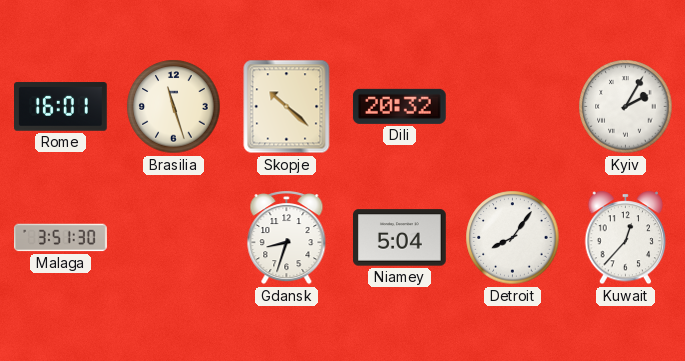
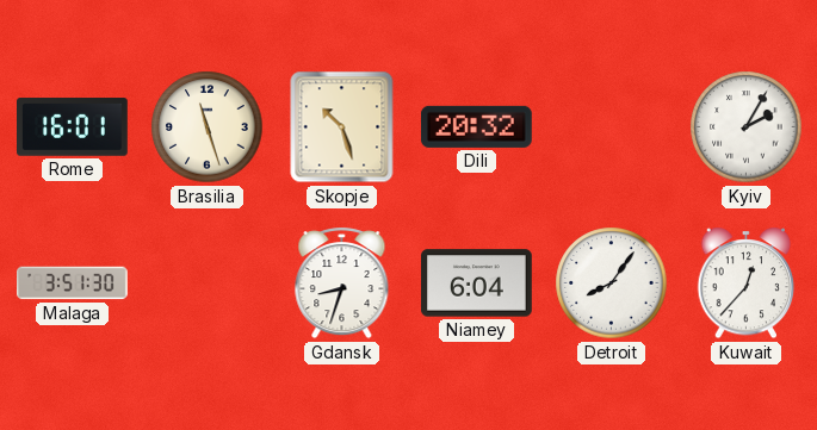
Skopje: 10:22 -> 10:27
Niamey: 5:04 -> 6:04
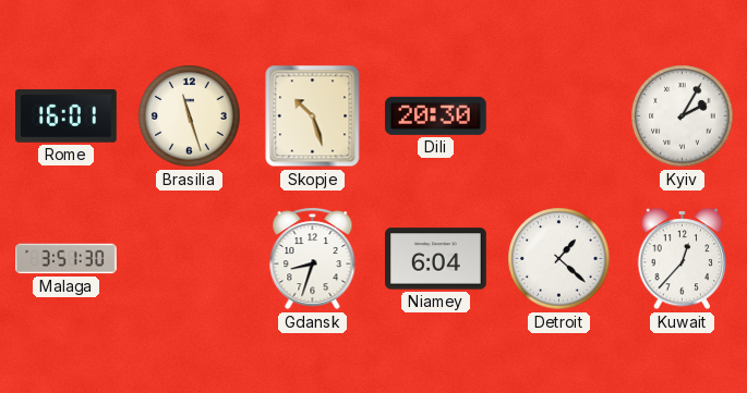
Dili: 20:32 -> 20:30
Detroit: 8:06 -> 1:22
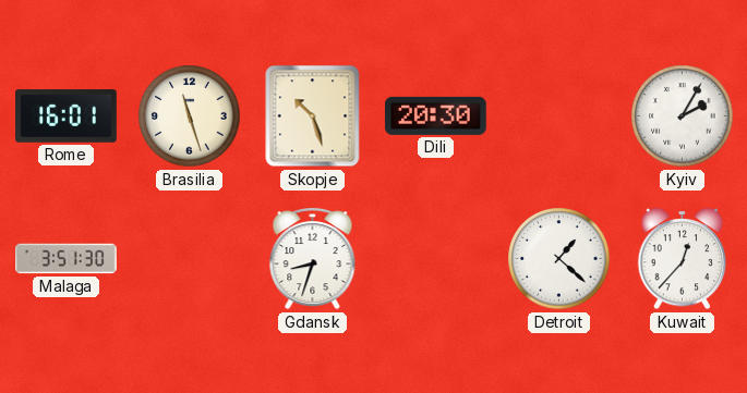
Niamey: 6:04 -> none
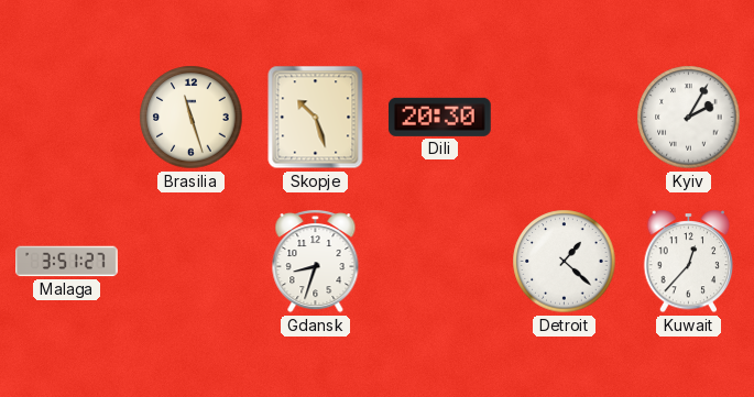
Rome: 16:01 -> none
Malaga: 3:51:30 -> 3:51:27
